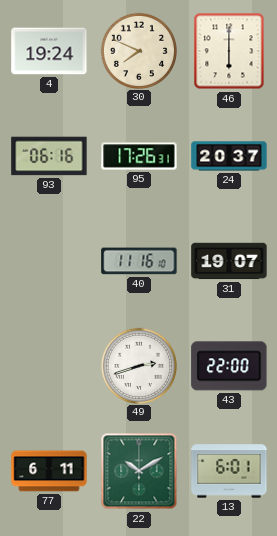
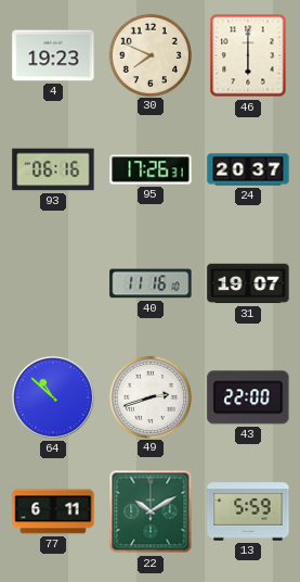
4: 19:24 -> 19:23
64: none -> 10:52
13: 6:01 -> 5:59
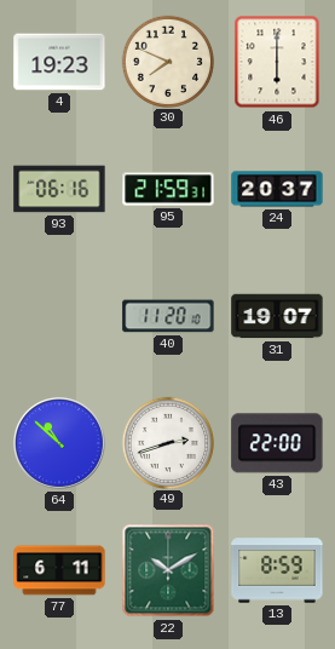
95: 17:26 -> 21:59
40: 11:16 -> 11:20
13: 5:59 -> 8:59
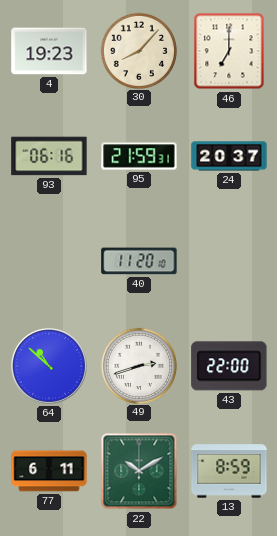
30: 7:49 -> 8:07
46: 6:00 -> 7:00
31: 19:07 -> none
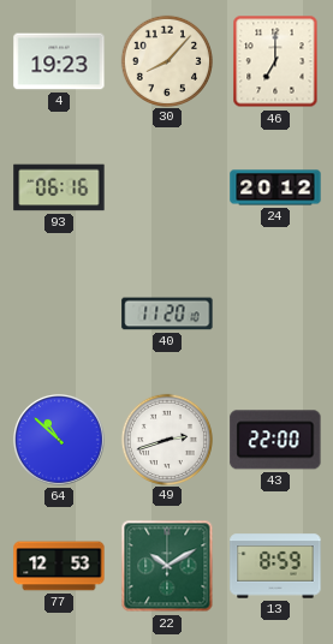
95: 21:59 -> none
24: 20:37 -> 20:12
77: 6:11 -> 12:53
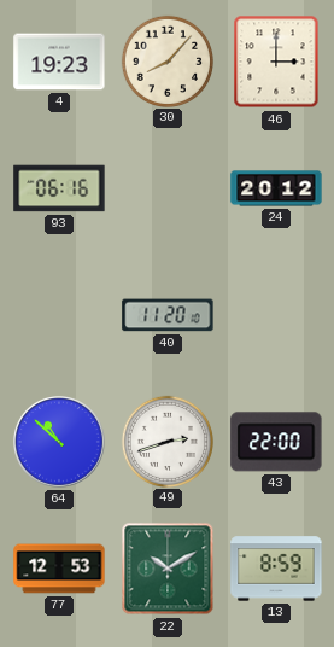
46: 7:00 -> 3:00
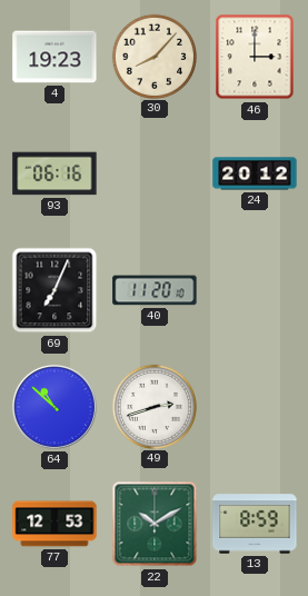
69: none -> 7:04
43: 22:00 -> none
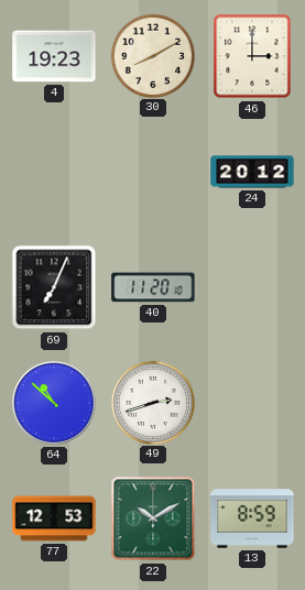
30: 8:07 -> 8:10
93: 06:16 -> none
